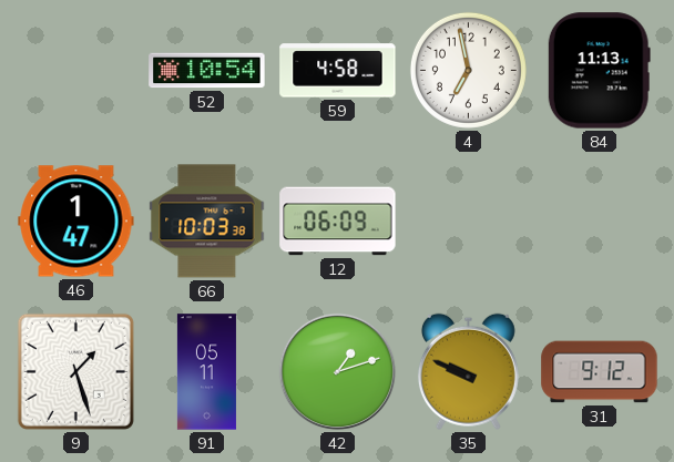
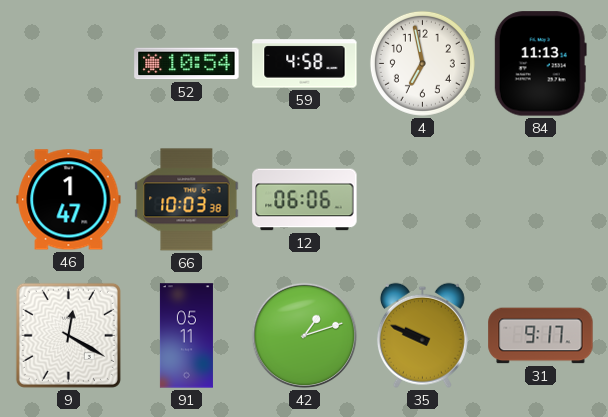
12: 06:09 -> 06:06
9: 1:27 -> 12:20
31: 9:12 -> 9:17
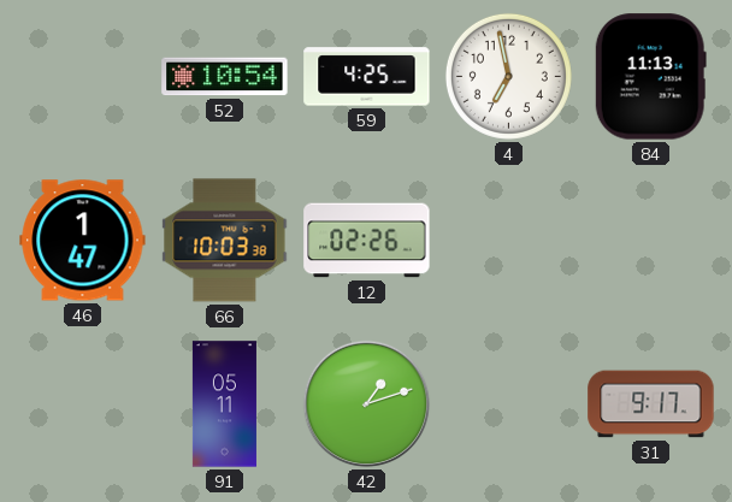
59: 4:58 -> 4:25
12: 06:06 -> 02:26
9: 12:20 -> none
35: 9:49 -> none
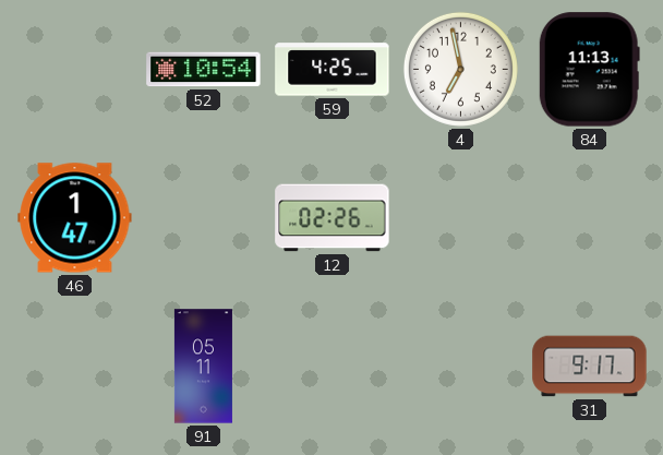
66: 10:03 -> none
42: 1:12 -> none
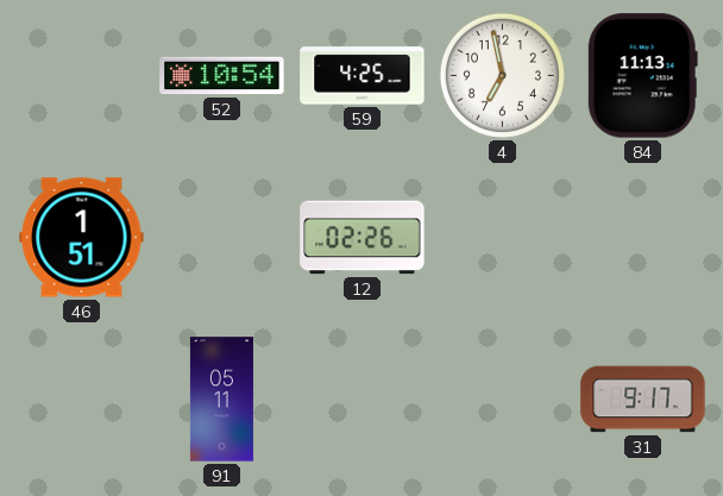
46: 1:47 -> 1:51
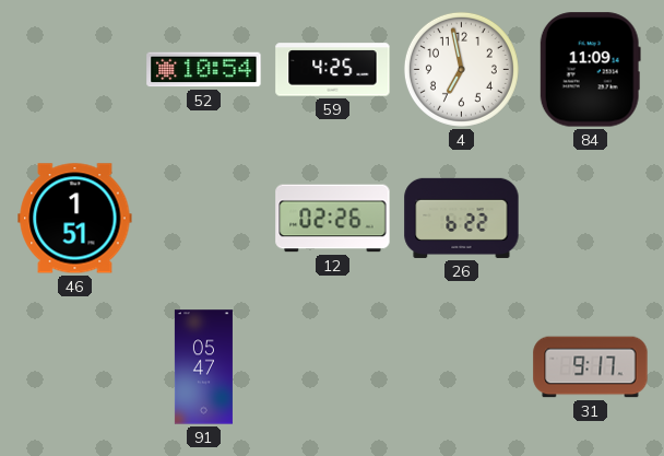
84: 11:13 -> 11:09
26: none -> 6:22
91: 05:11 -> 05:47
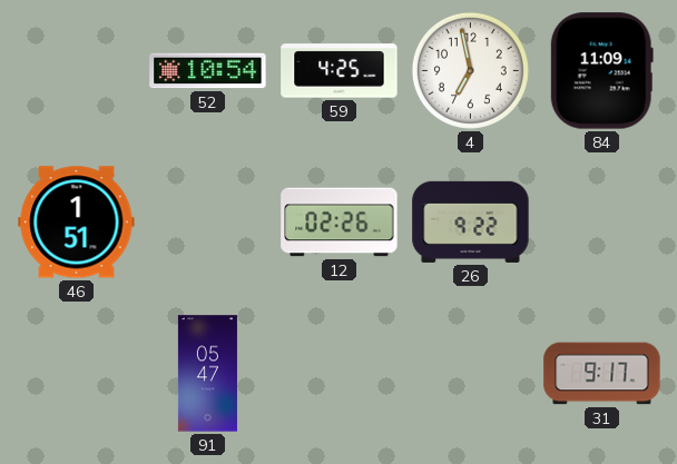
26: 6:22 -> 9:22
